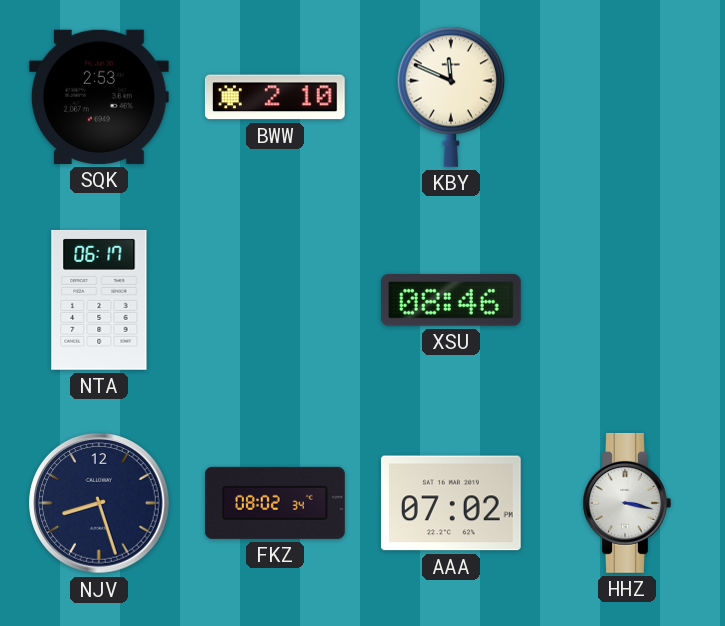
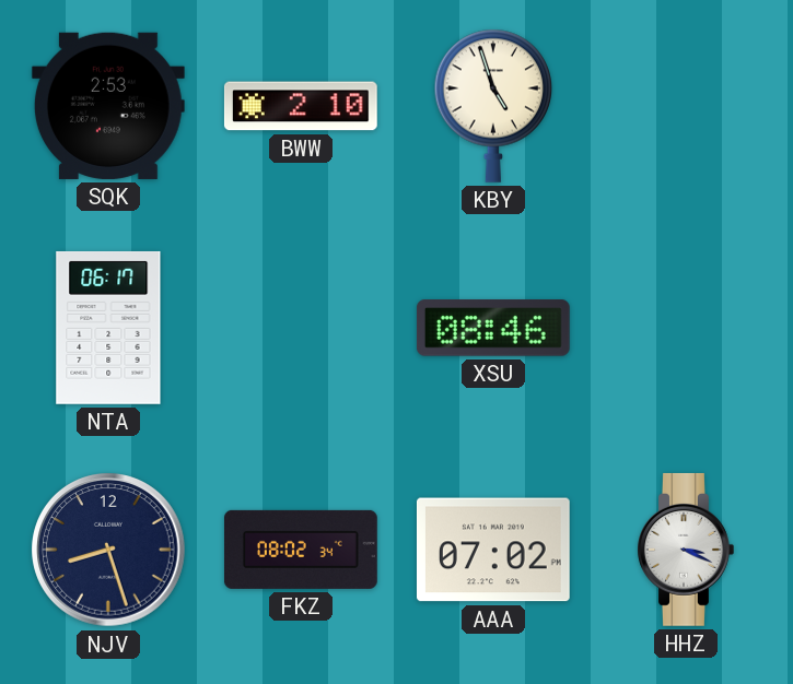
KBY: 11:49 -> 4:57
HHZ: 3:17 -> 3:19
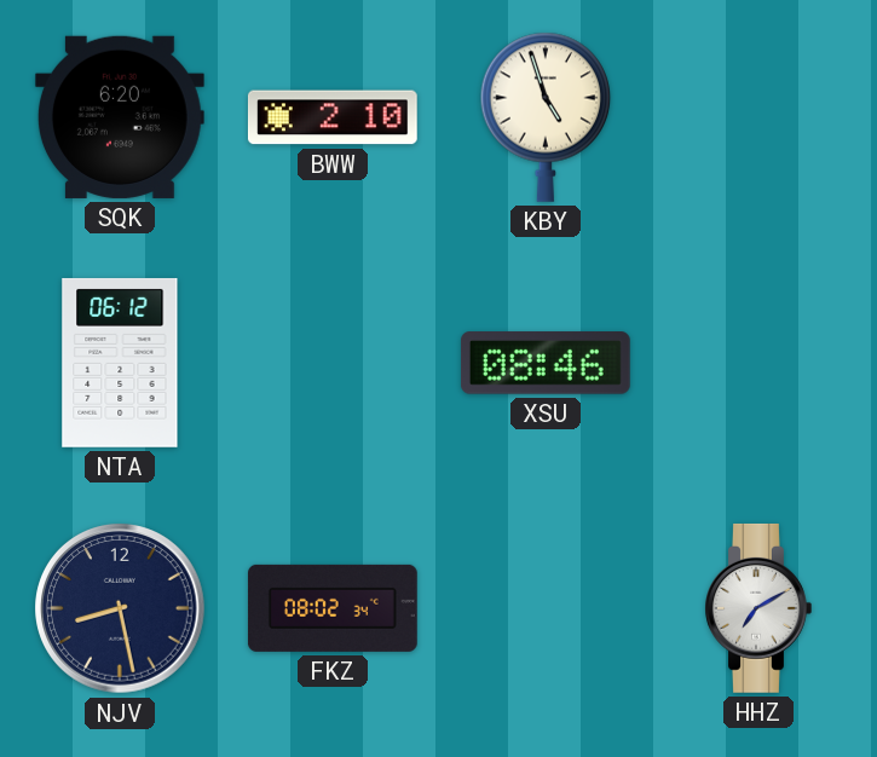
SQK: 2:53 -> 6:20
NTA: 06:17 -> 06:12
NJV: 8:27 -> 8:28
AAA: 07:02 -> none
HHZ: 3:19 -> 7:10
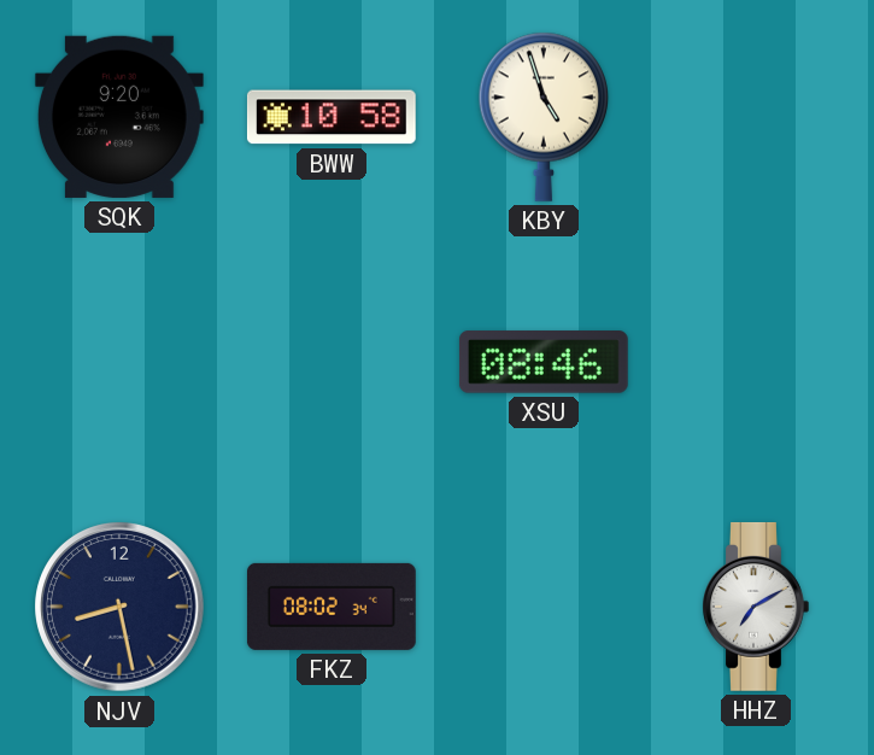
SQK: 6:20 -> 9:20
BWW: 2:10 -> 10:58
NTA: 06:12 -> none
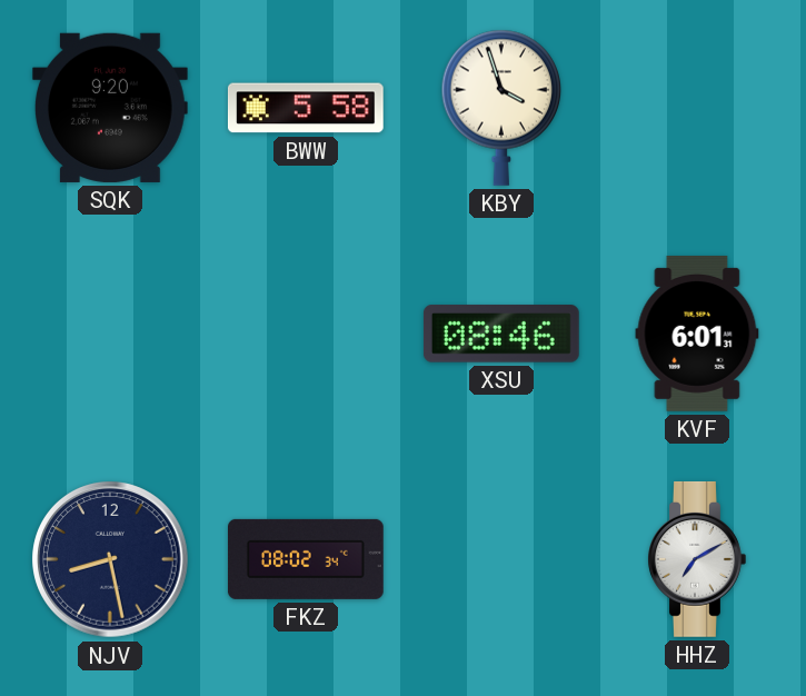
BWW: 10:58 -> 5:58
KBY: 4:57 -> 3:57
KVF: none -> 6:01
